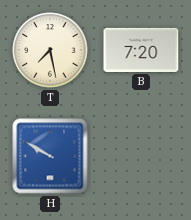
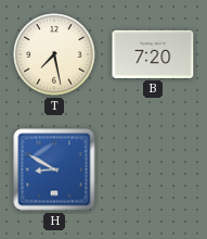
H: 9:50 -> 8:50
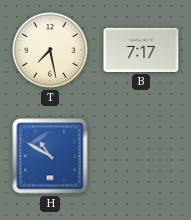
B: 7:20 -> 7:17
H: 8:50 -> 10:50
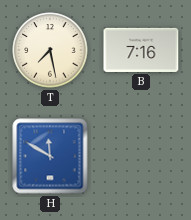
B: 7:17 -> 7:16
H: 10:50 -> 11:50
